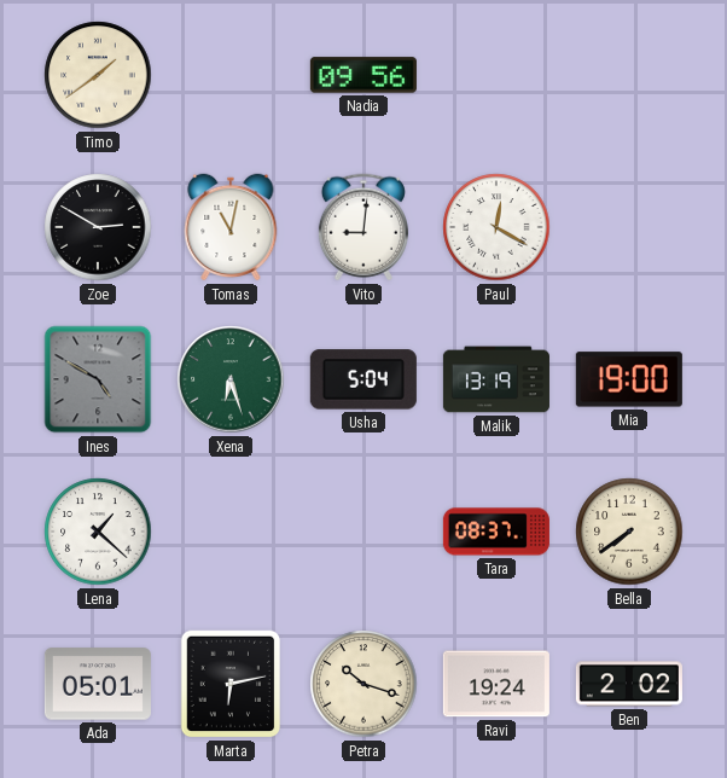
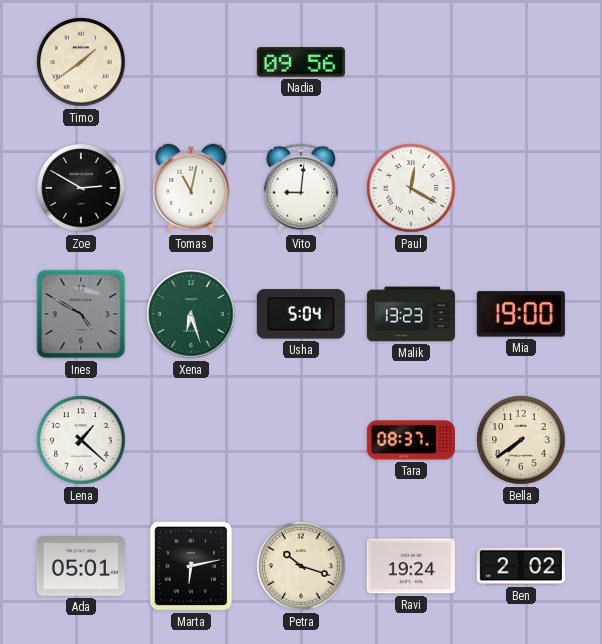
Malik: 13:19 -> 13:23
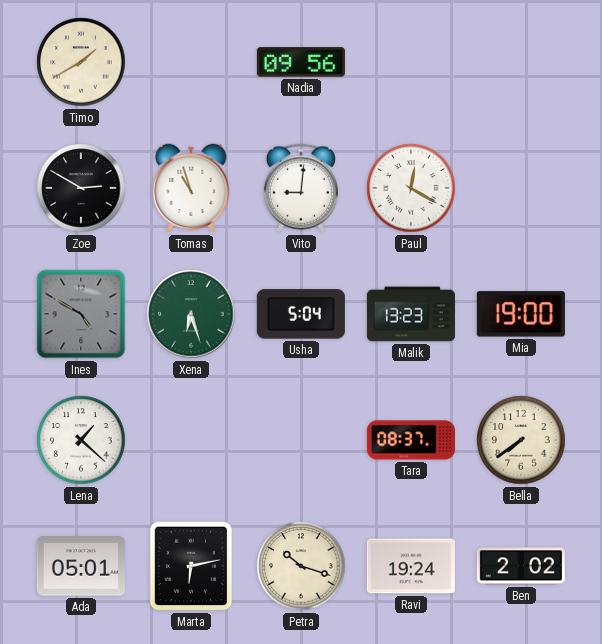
Timo: 1:39 -> 1:40
Tomas: 11:02 -> 10:57
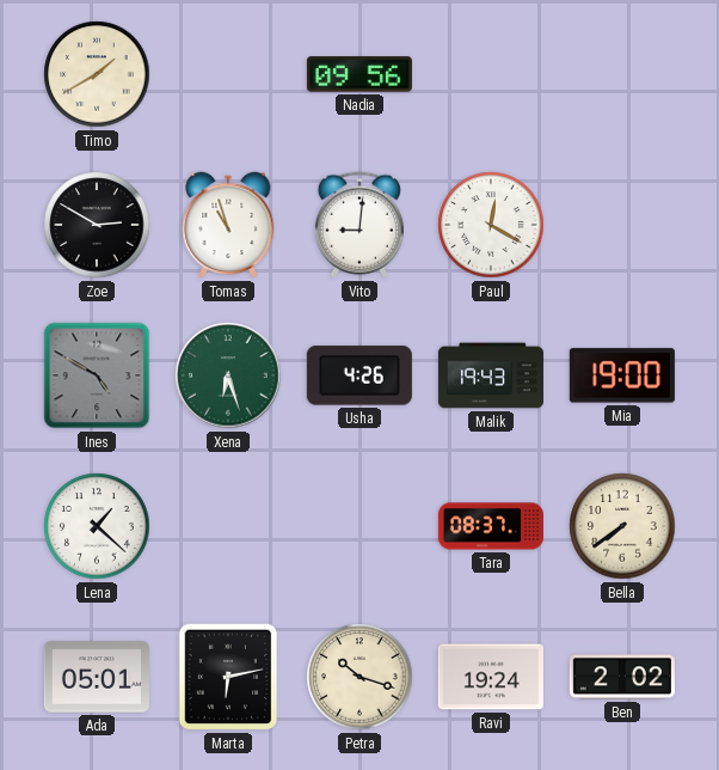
Usha: 5:04 -> 4:26
Malik: 13:23 -> 19:43
